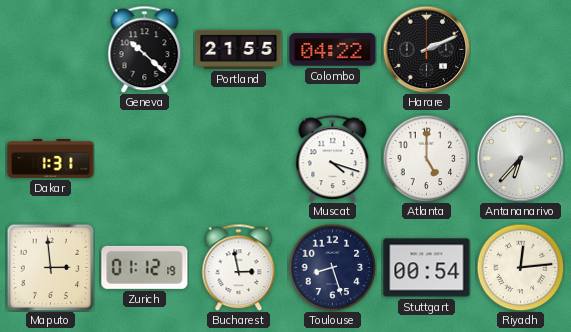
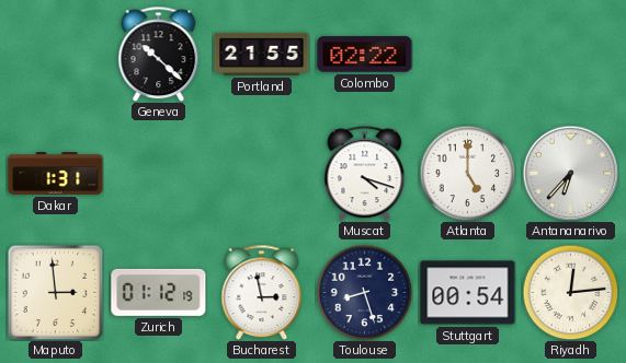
Colombo: 04:22 -> 02:22
Harare: 2:11 -> none
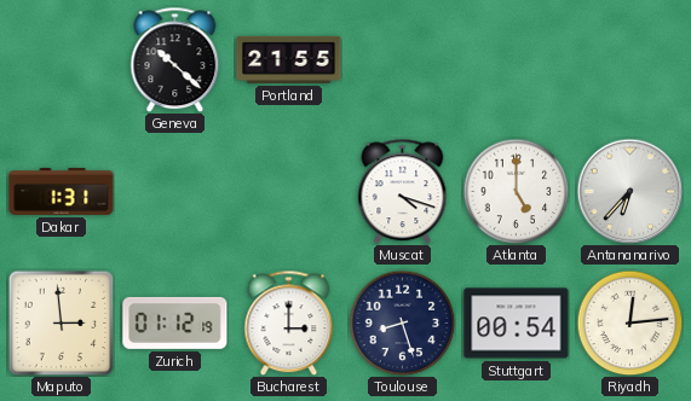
Colombo: 02:22 -> none
Bucharest: 2:58 -> 3:00
